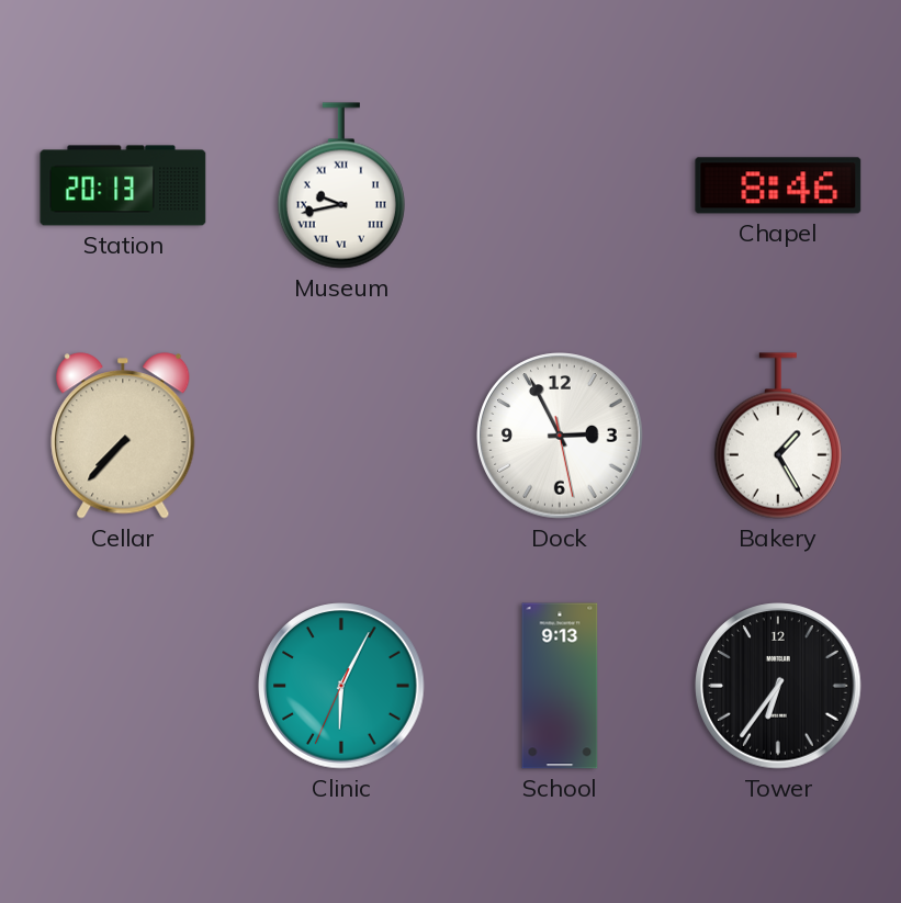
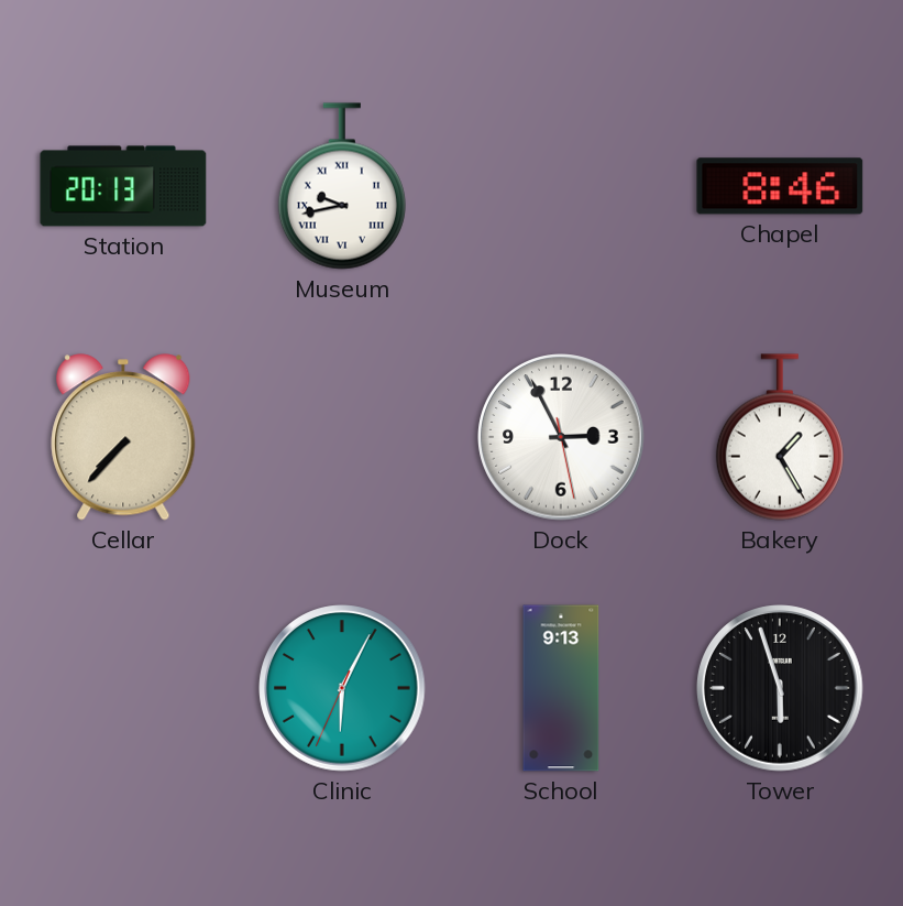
Tower: 6:36 -> 5:57
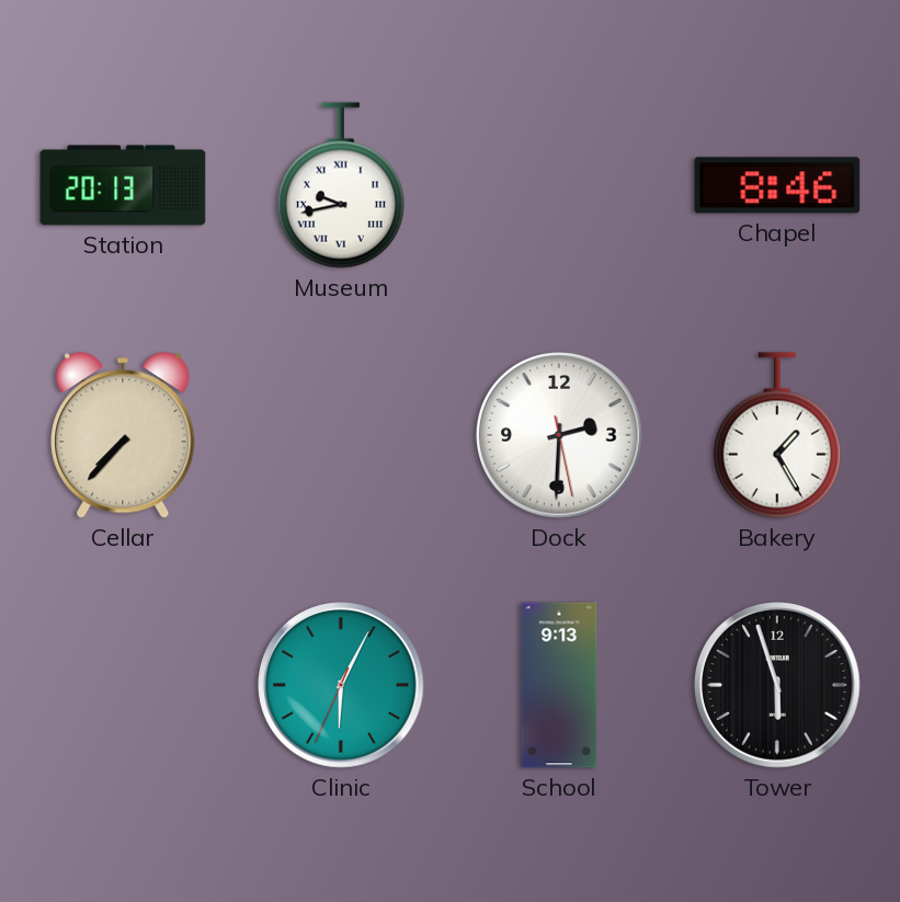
Dock: 2:55 -> 2:30
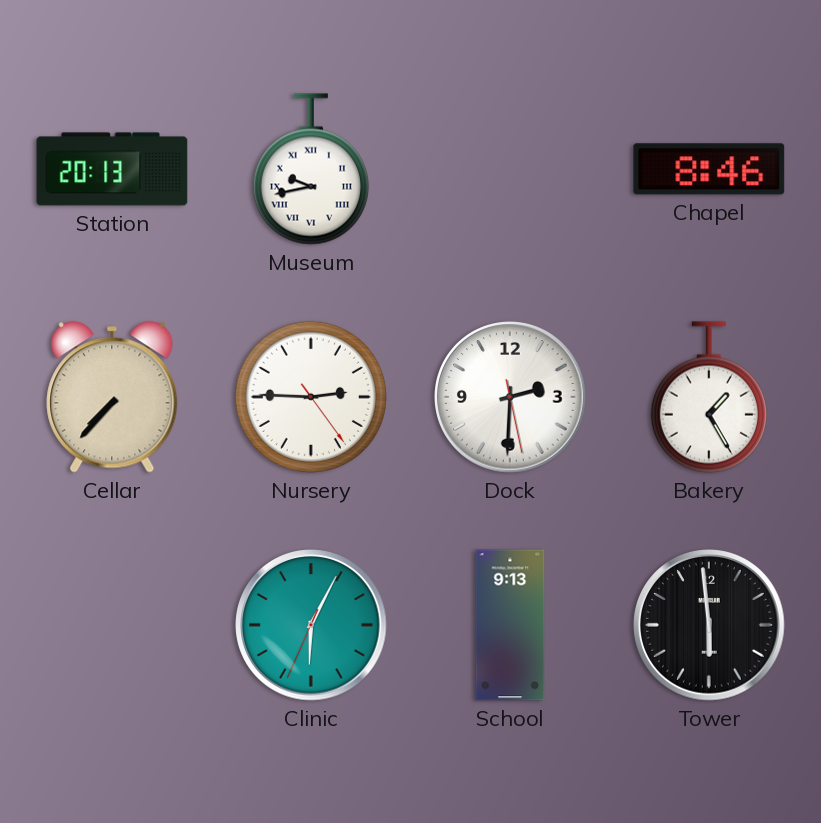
Nursery: none -> 2:45
Tower: 5:57 -> 5:59
